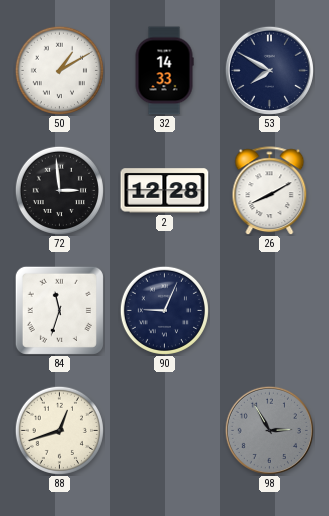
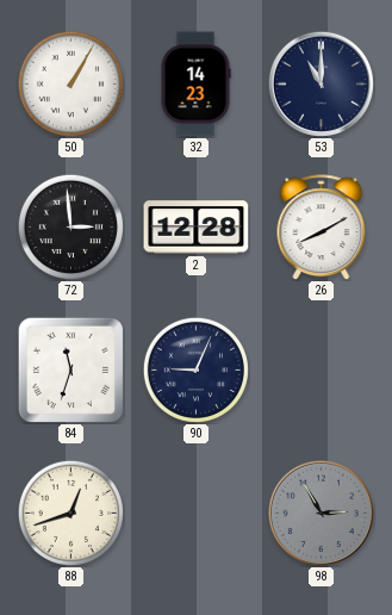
50: 1:10 -> 1:05
32: 14:33 -> 14:23
53: 7:50 -> 11:00
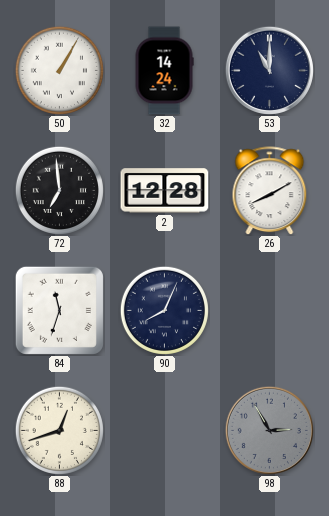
32: 14:23 -> 14:24
72: 2:59 -> 6:59
90: 9:04 -> 8:04
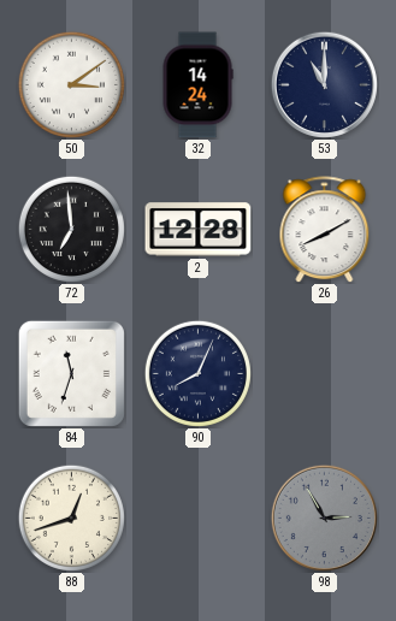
50: 1:05 -> 3:09
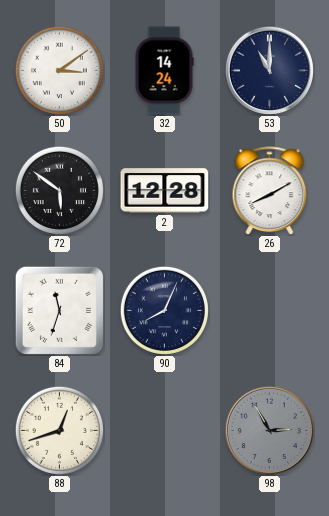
72: 6:59 -> 5:51
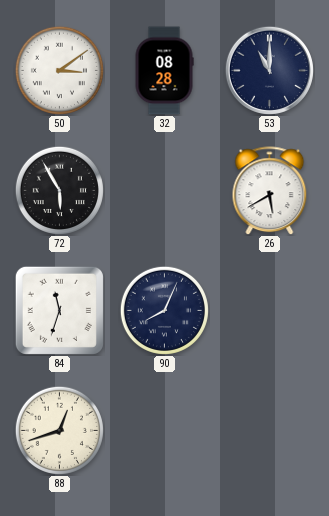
32: 14:24 -> 08:28
72: 5:51 -> 5:55
2: 12:28 -> none
26: 8:10 -> 5:40
98: 2:55 -> none
